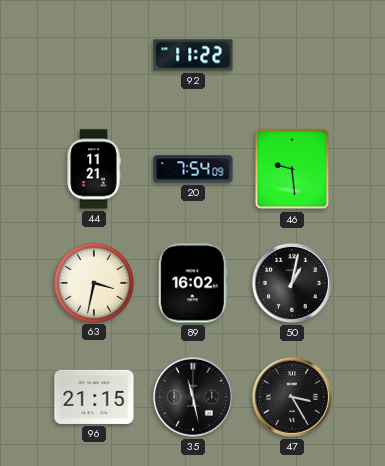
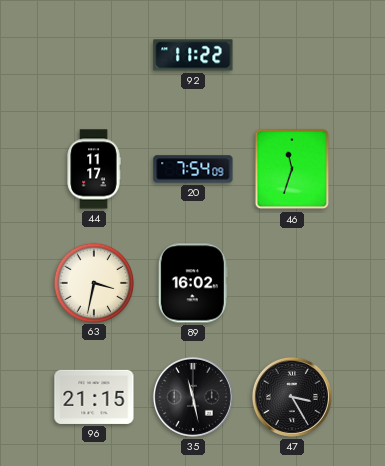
44: 11:21 -> 11:17
46: 9:29 -> 11:33
50: 1:02 -> none
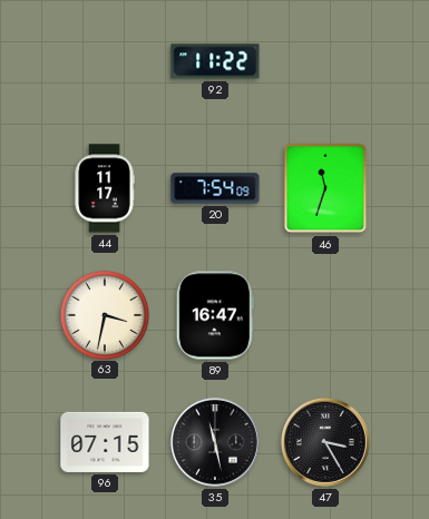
89: 16:02 -> 16:47
96: 21:15 -> 07:15
